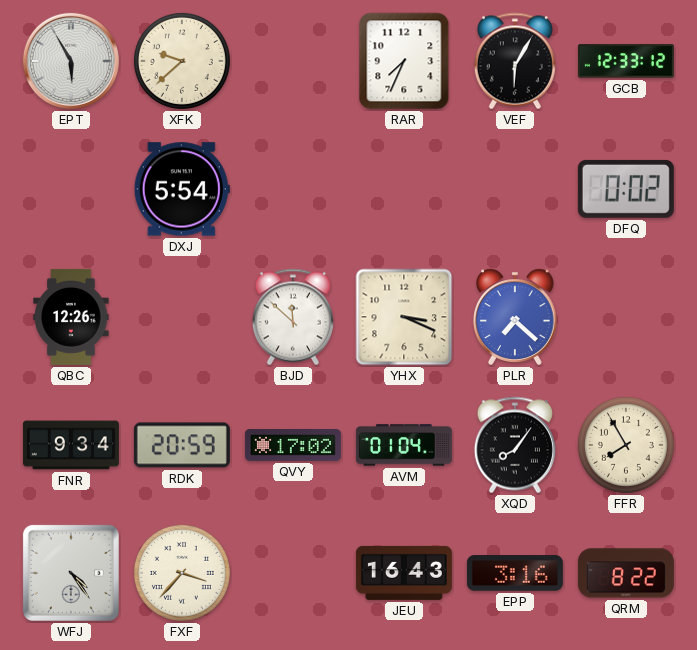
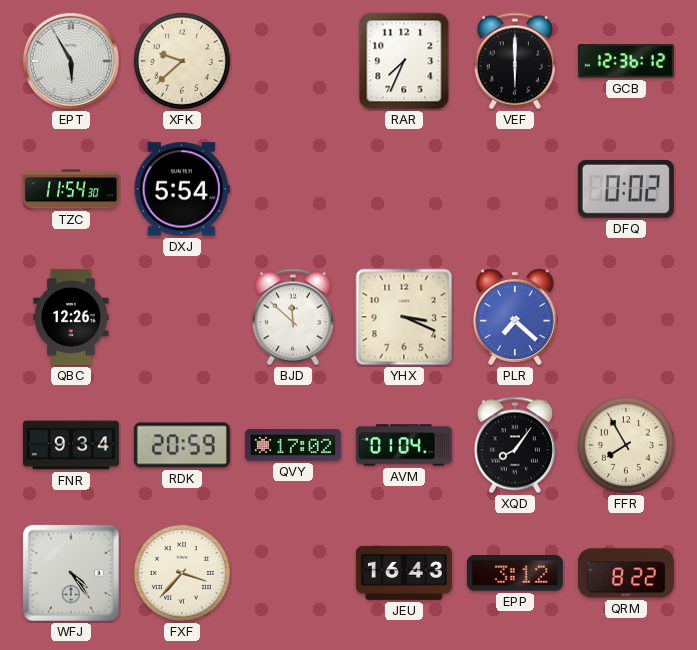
VEF: 6:05 -> 6:00
GCB: 12:33 -> 12:36
TZC: none -> 11:54
EPP: 3:16 -> 3:12
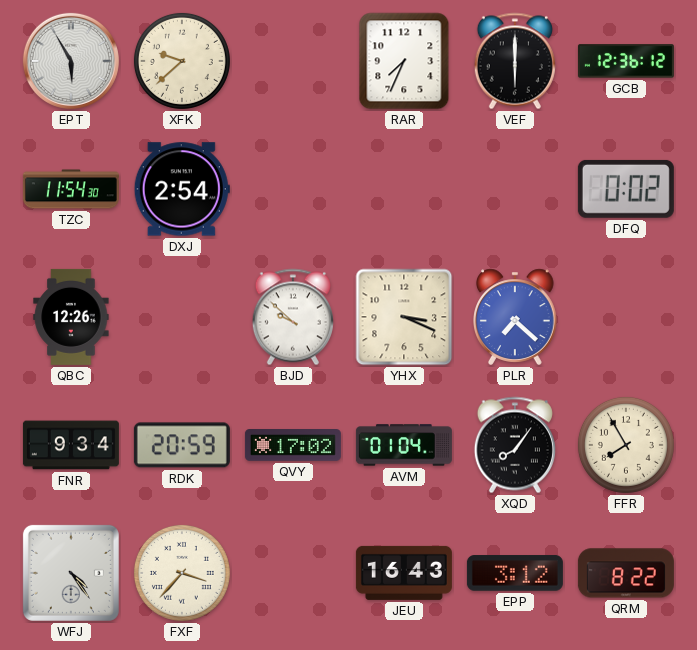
DXJ: 5:54 -> 2:54
BJD: 11:52 -> 9:52
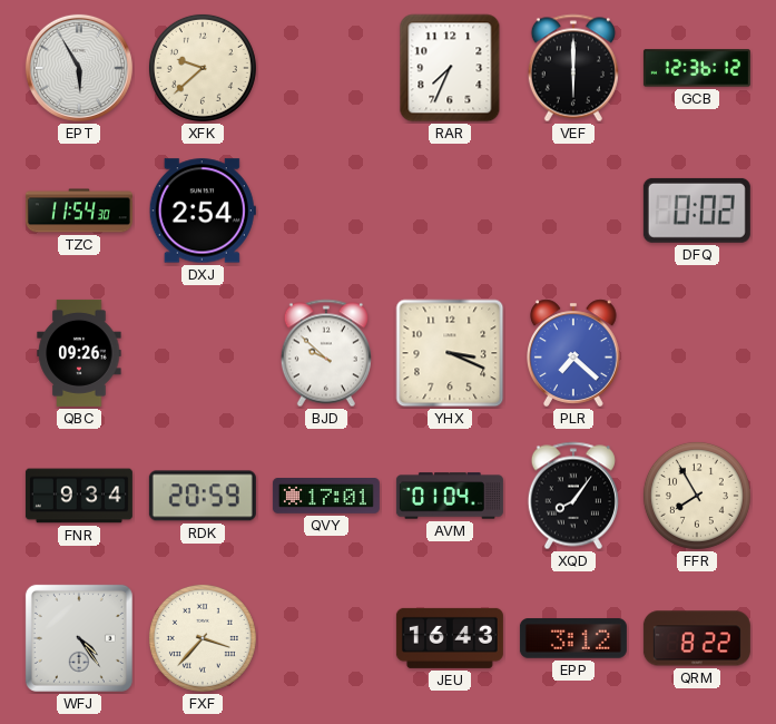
QBC: 12:26 -> 09:26
QVY: 17:02 -> 17:01
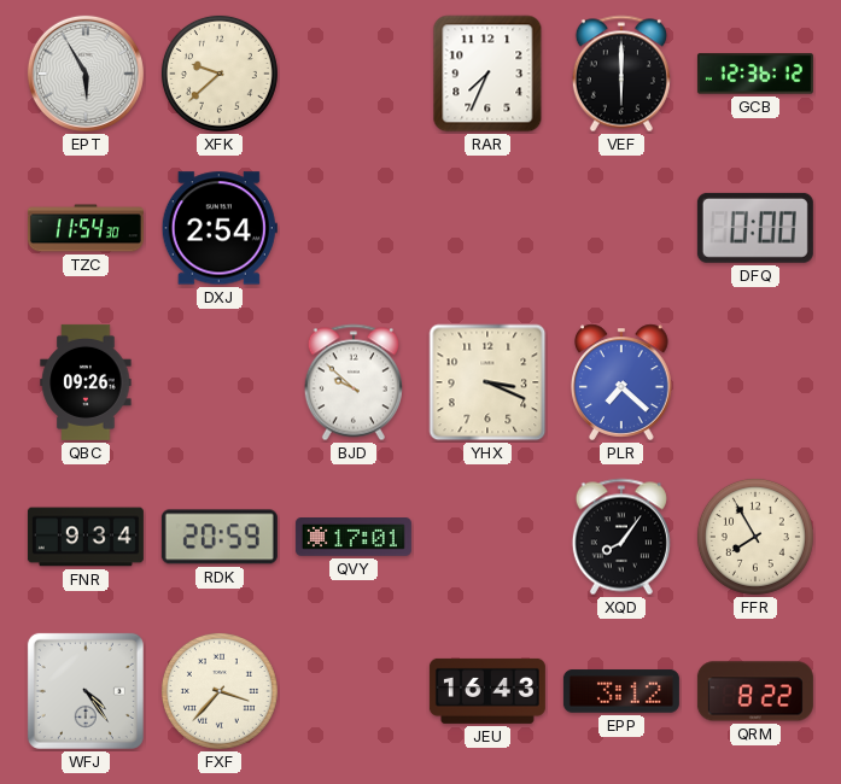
DFQ: 0:02 -> 0:00
AVM: 01:04 -> none
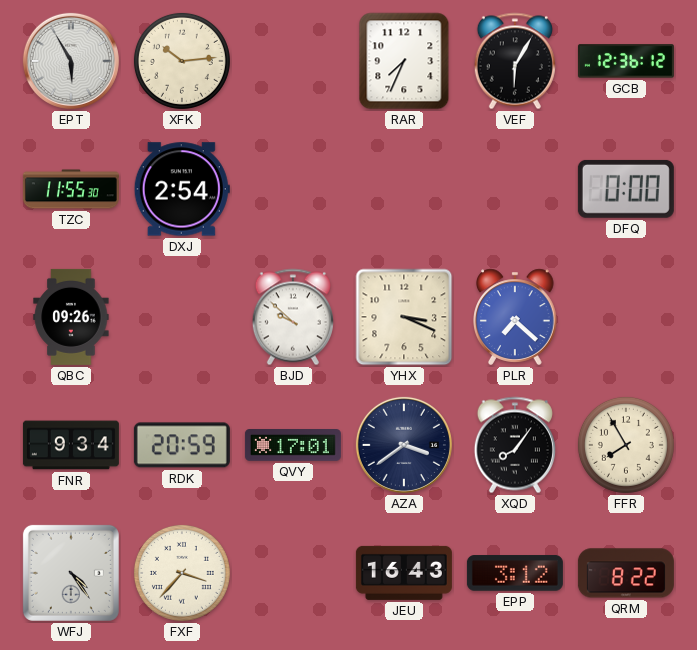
XFK: 9:38 -> 10:14
VEF: 6:00 -> 6:05
TZC: 11:54 -> 11:55
AZA: none -> 3:39
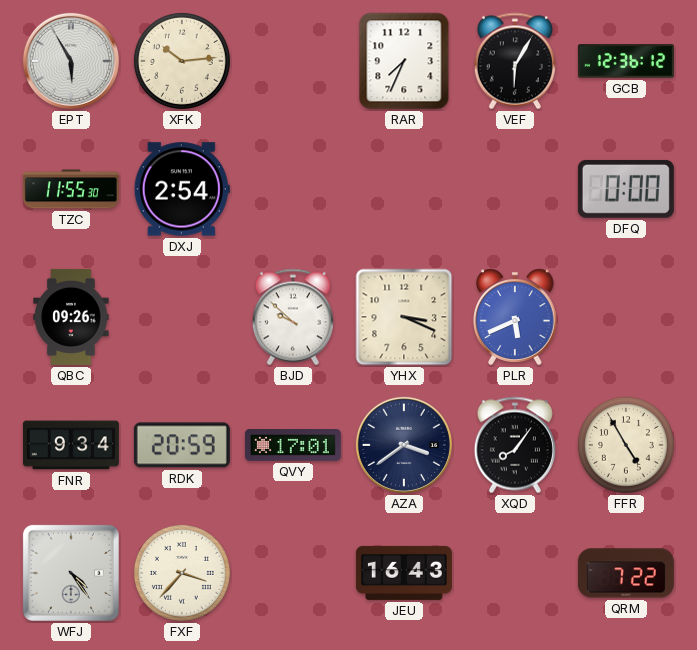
PLR: 7:22 -> 5:41
FFR: 7:55 -> 4:55
EPP: 3:12 -> none
QRM: 8:22 -> 7:22
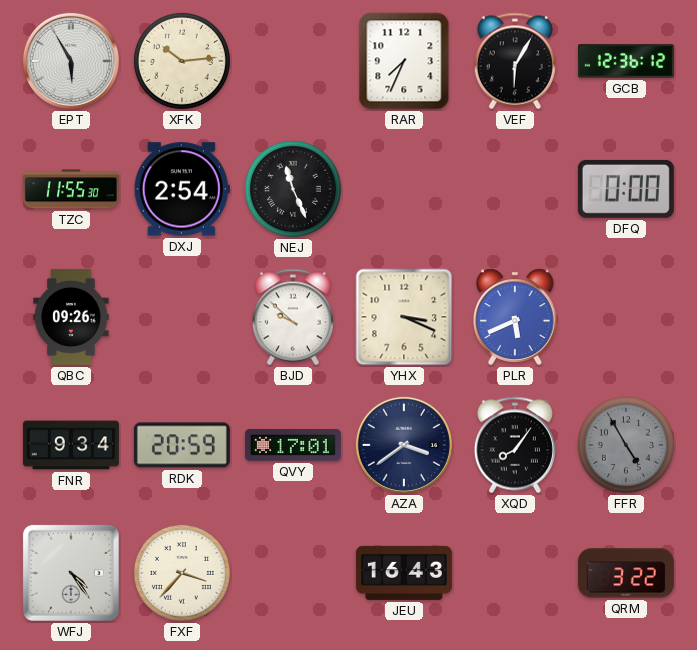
NEJ: none -> 11:26
FFR dial: cream -> grey
QRM: 7:22 -> 3:22
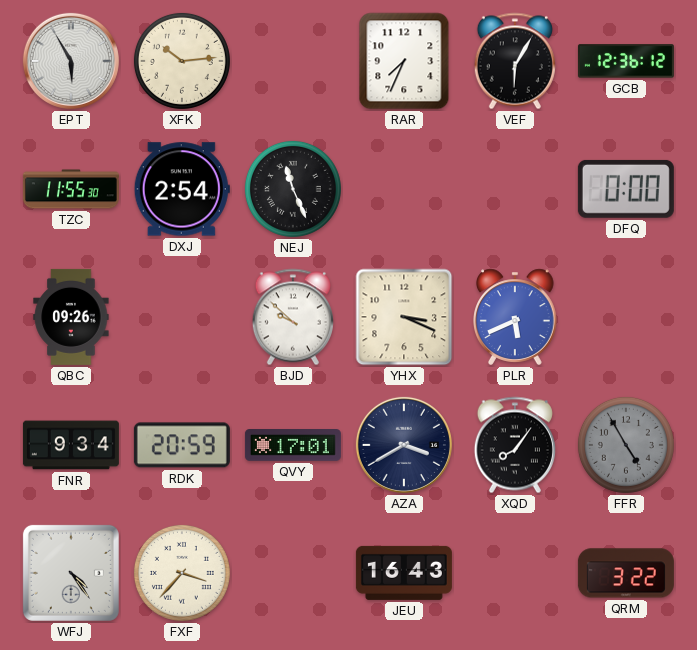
AZA: 3:39 -> 3:40
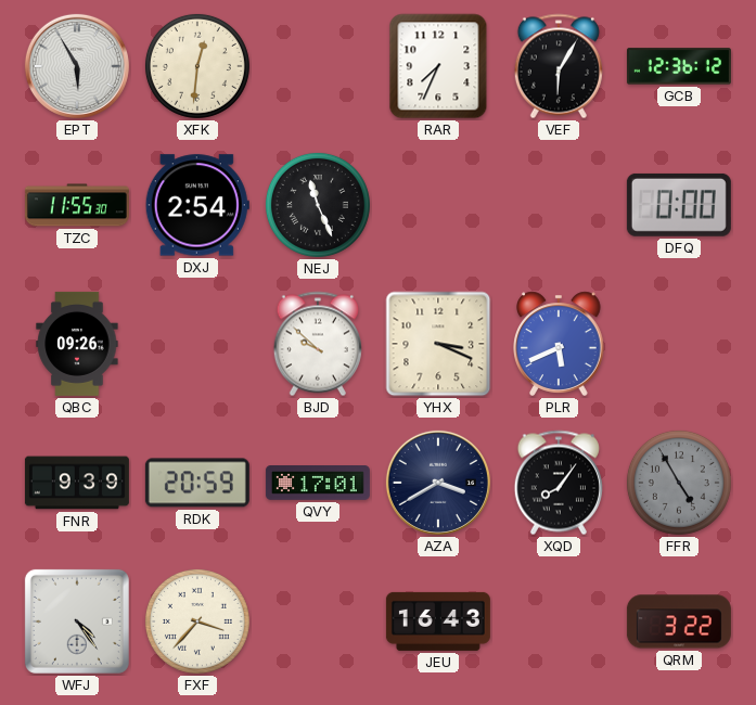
XFK: 10:14 -> 12:31
FNR: 9:34 -> 9:39
